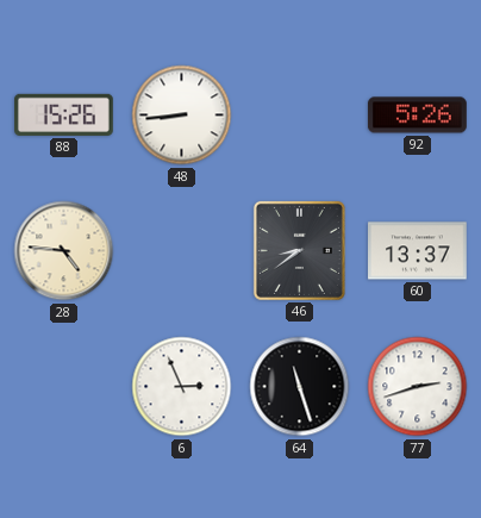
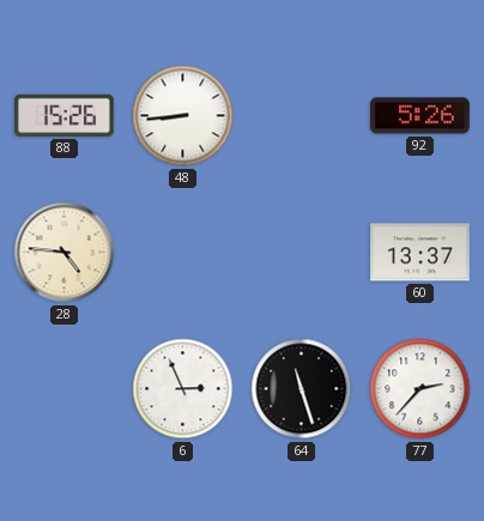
46: 8:39 -> none
77: 2:42 -> 2:37
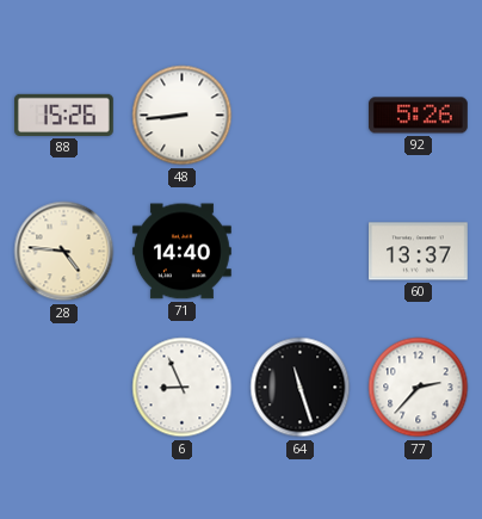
71: none -> 14:40
6: 2:56 -> 8:56
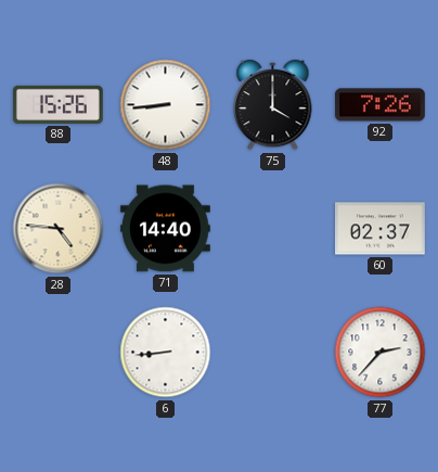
75: none -> 4:00
92: 5:26 -> 7:26
60: 13:37 -> 02:37
6: 8:56 -> 8:44
64: 11:27 -> none
